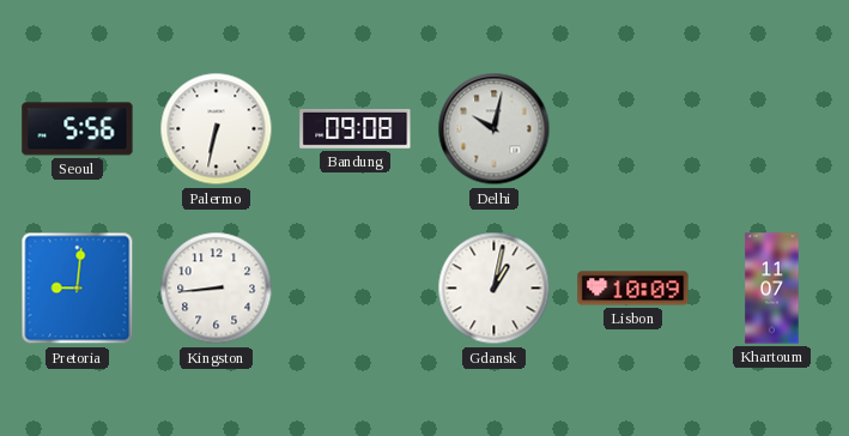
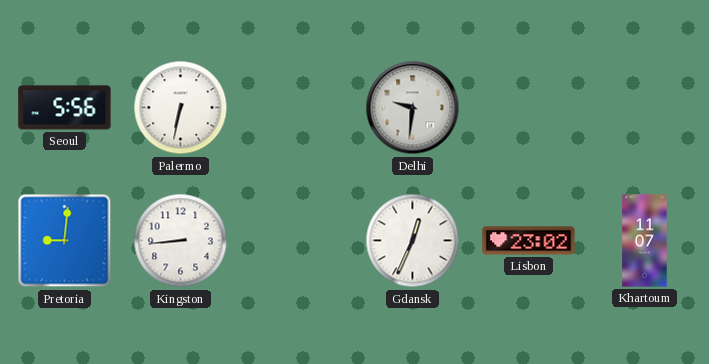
Bandung: 09:08 -> none
Delhi: 10:02 -> 9:31
Gdansk: 1:02 -> 12:34
Lisbon: 10:09 -> 23:02
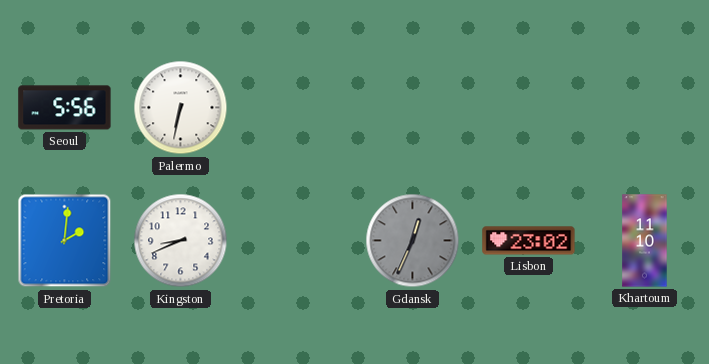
Delhi: 9:31 -> none
Pretoria: 9:01 -> 2:01
Kingston: 8:44 -> 8:41
Gdansk dial: white -> grey
Khartoum: 11:07 -> 11:10
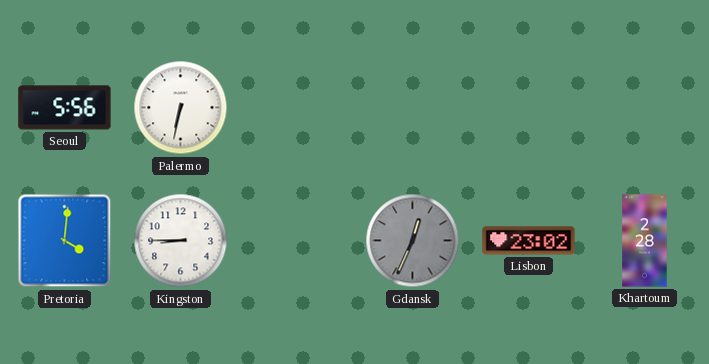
Pretoria: 2:01 -> 4:01
Kingston: 8:41 -> 8:45
Khartoum: 11:10 -> 2:28
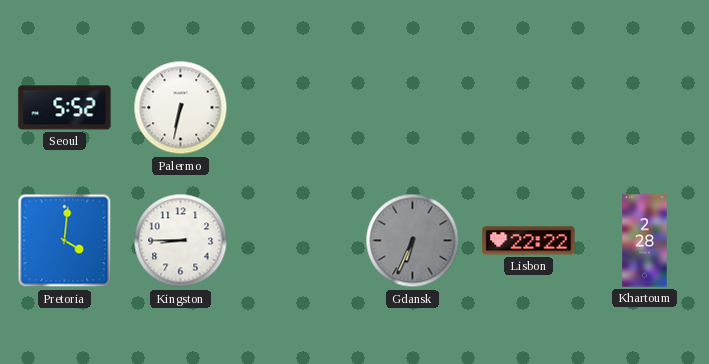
Seoul: 5:56 -> 5:52
Gdansk: 12:34 -> 6:34
Lisbon: 23:02 -> 22:22
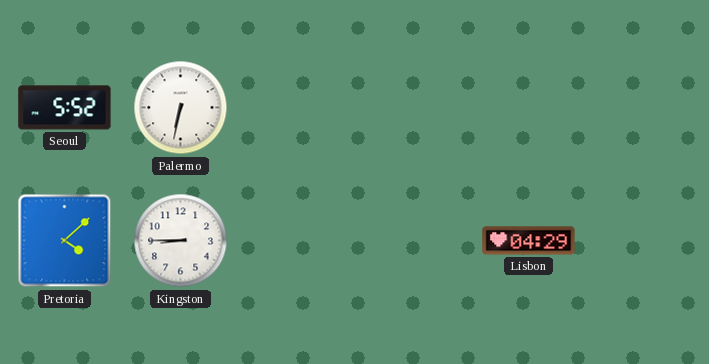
Pretoria: 4:01 -> 4:08
Gdansk: 6:34 -> none
Lisbon: 22:22 -> 04:29
Khartoum: 2:28 -> none
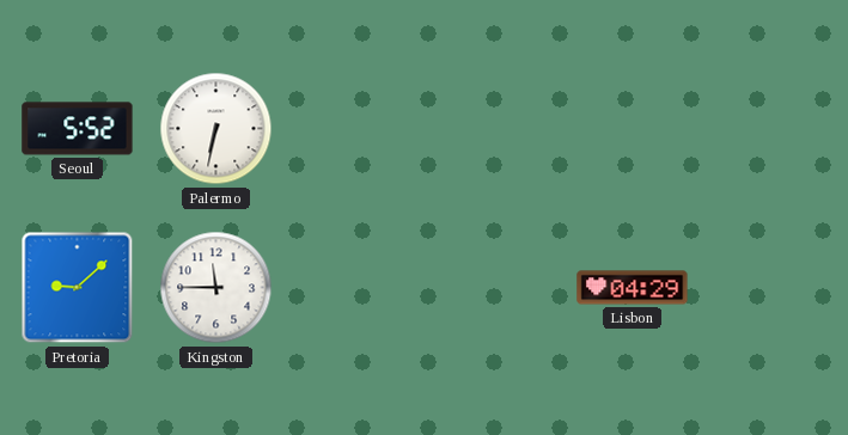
Pretoria: 4:08 -> 9:08
Kingston: 8:45 -> 11:45
